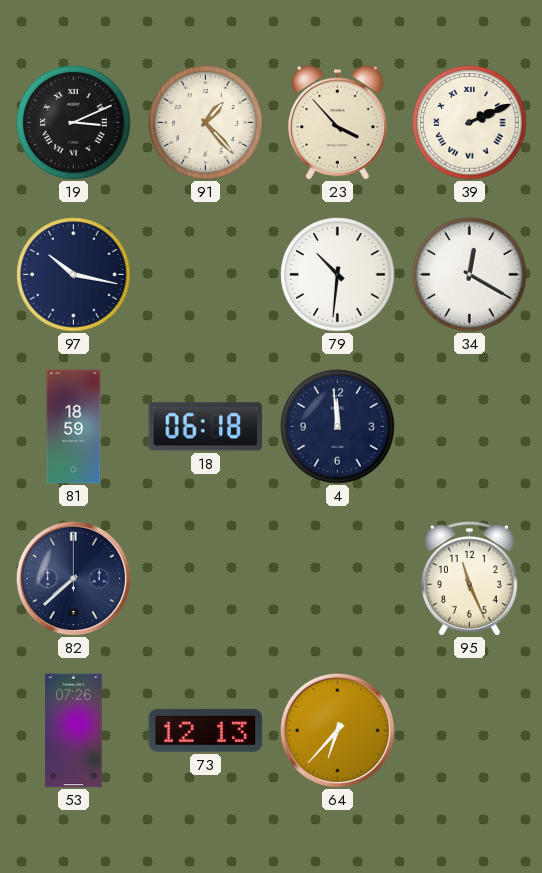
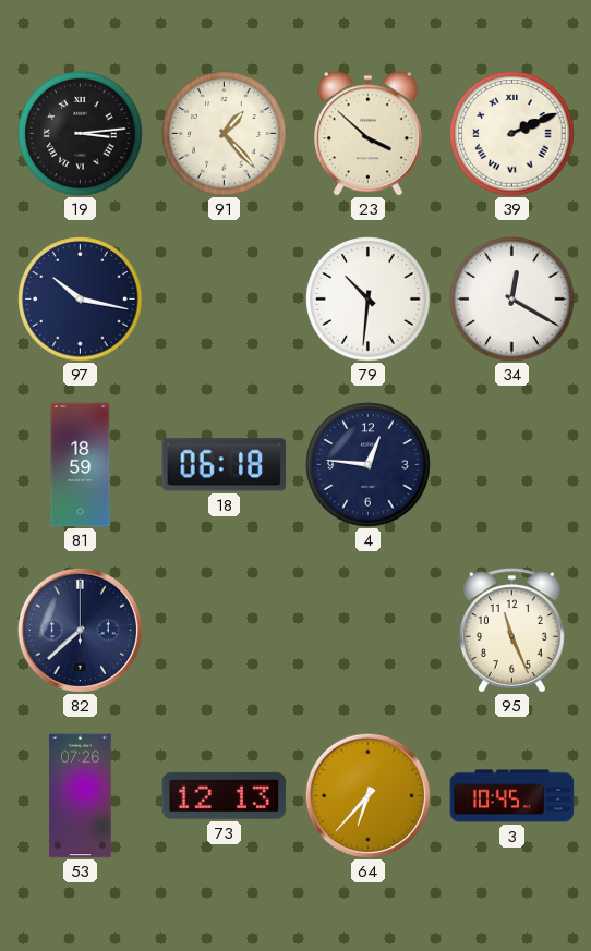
19: 3:11 -> 3:14
23: 3:53 -> 3:52
4: 11:59 -> 12:46
3: none -> 10:45
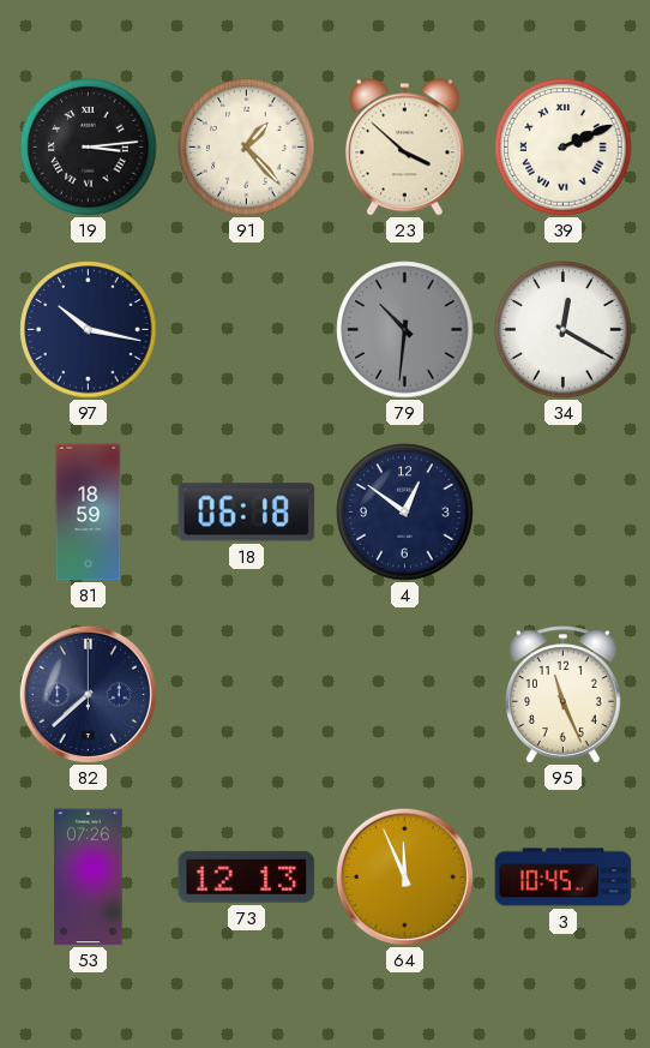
79 dial: white -> grey
4: 12:46 -> 12:51
64: 6:37 -> 11:56
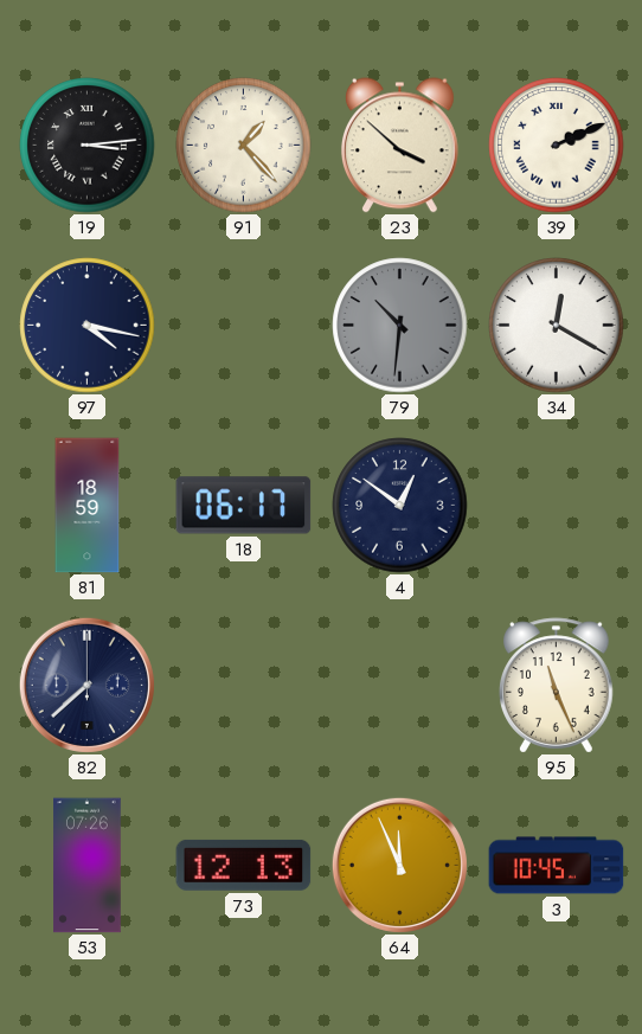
97: 10:17 -> 4:17
18: 06:18 -> 06:17
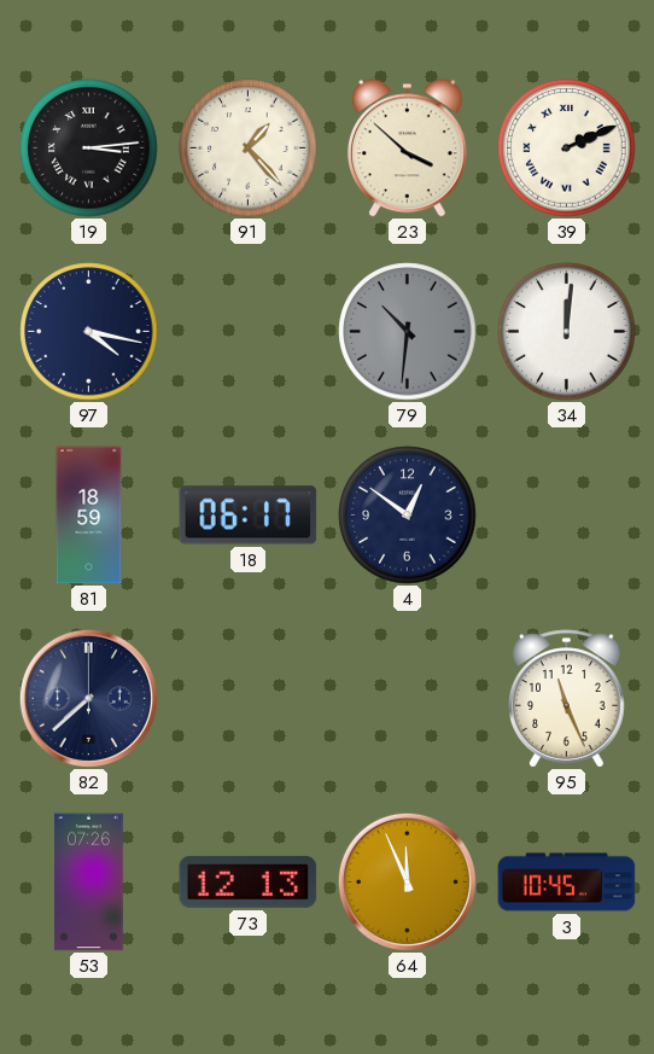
34: 12:20 -> 12:01
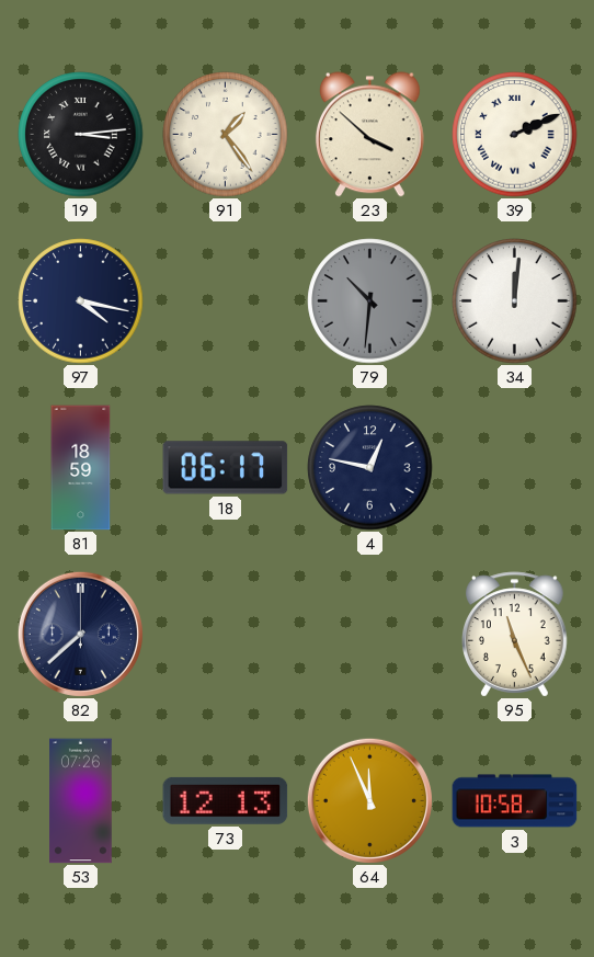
91: 1:23 -> 1:24
4: 12:51 -> 12:47
3: 10:45 -> 10:58
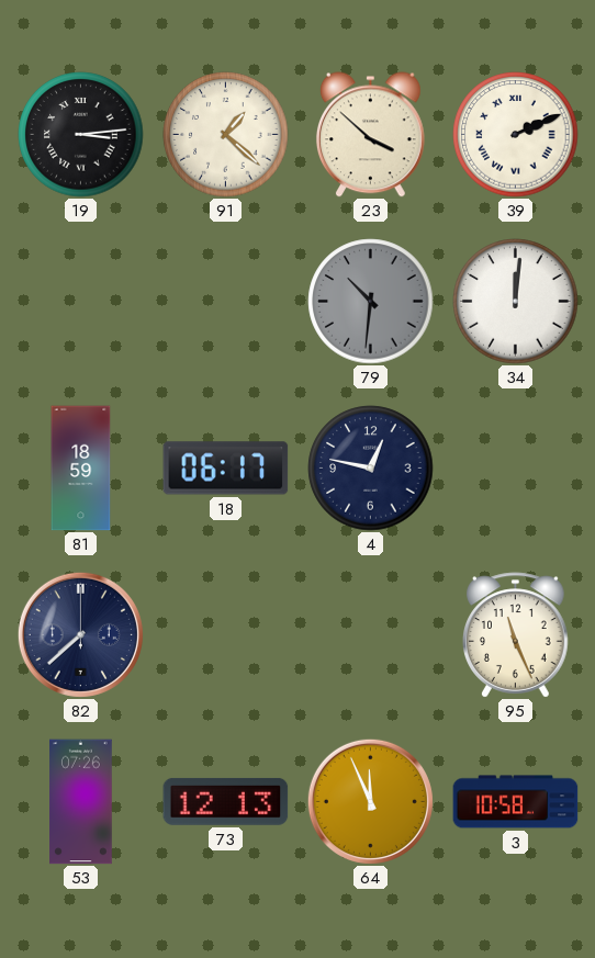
91: 1:24 -> 1:22
97: 4:17 -> none
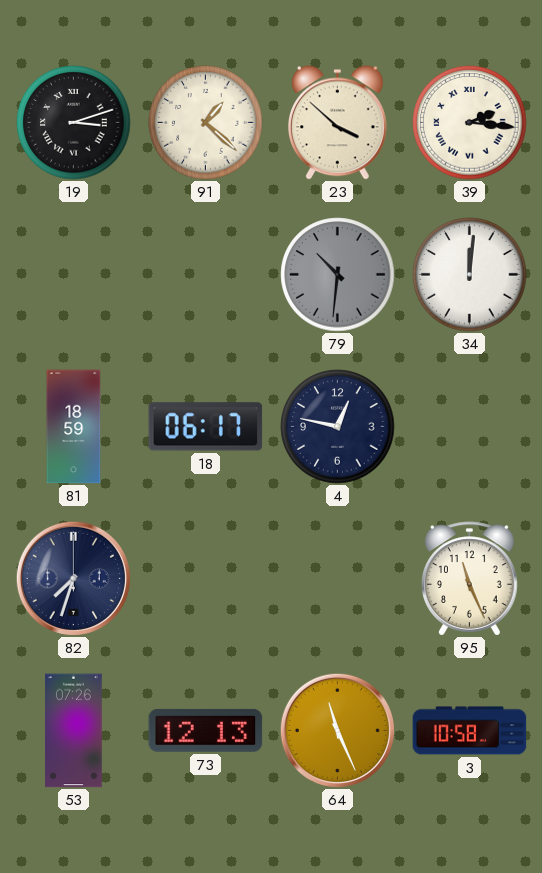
19: 3:14 -> 3:12
39: 2:11 -> 2:16
82: 7:38 -> 7:33
64: 11:56 -> 11:26
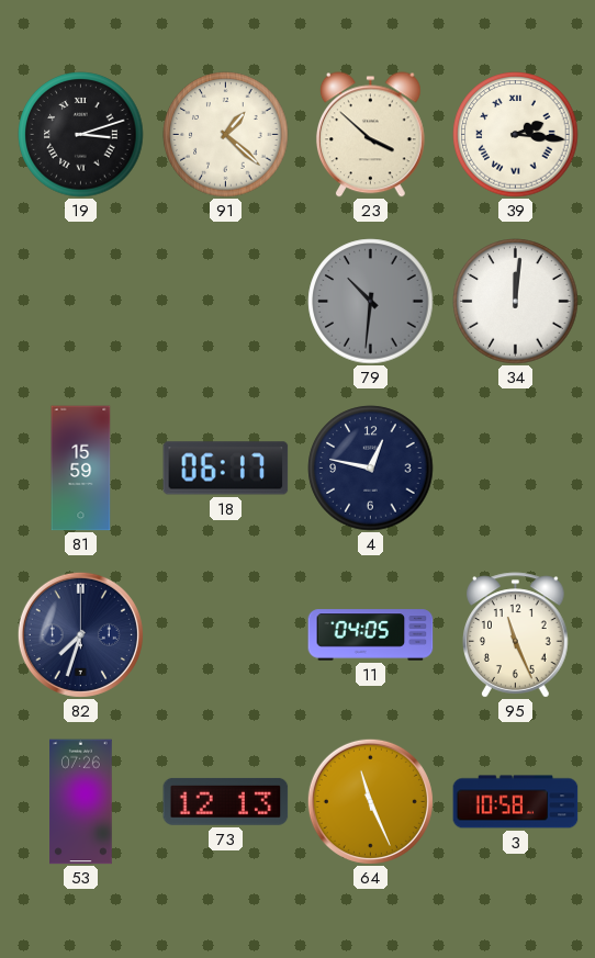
81: 18:59 -> 15:59
11: none -> 04:05
